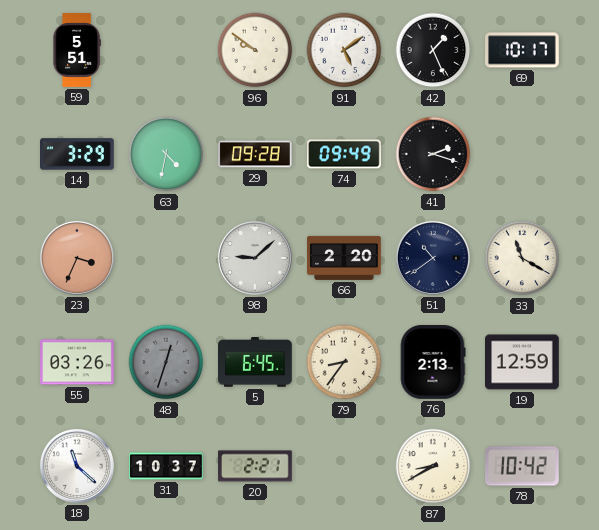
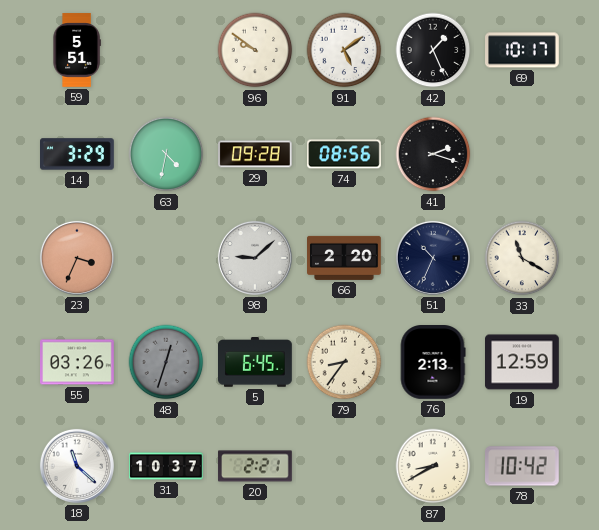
74: 09:49 -> 08:56
51: 10:39 -> 10:34
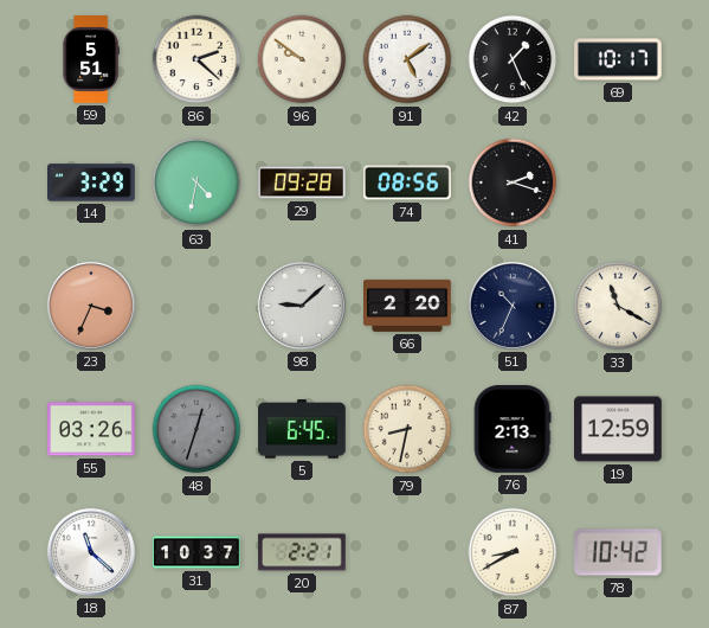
86: none -> 2:22
79: 8:36 -> 8:32
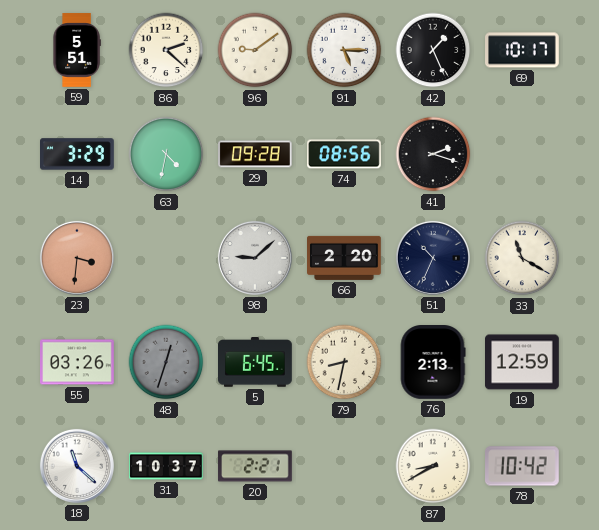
96: 9:51 -> 9:09
91: 5:09 -> 5:15
23: 3:34 -> 3:31
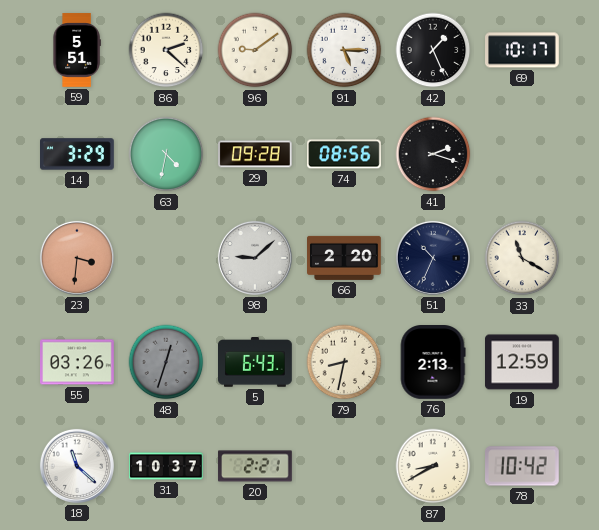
5: 6:45 -> 6:43
